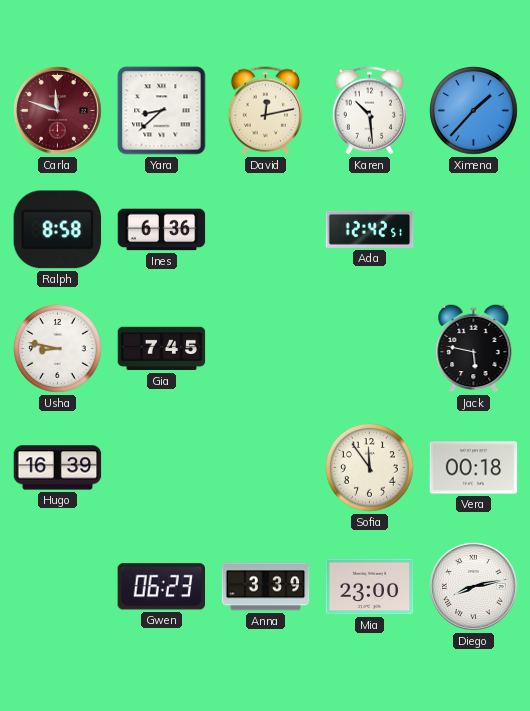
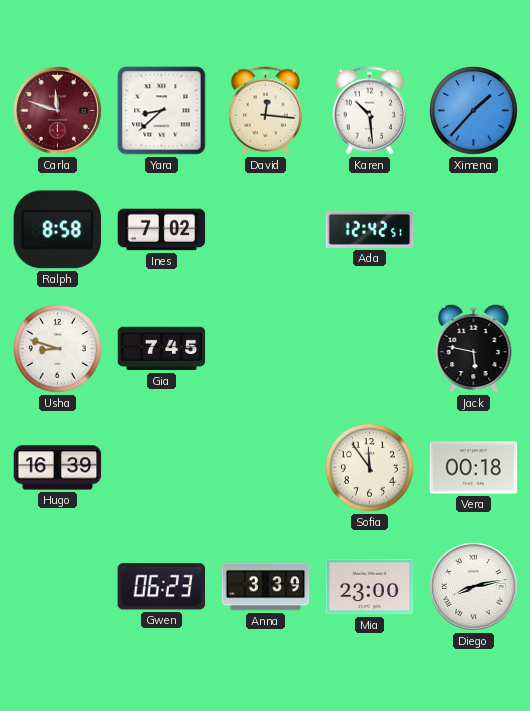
David: 12:13 -> 12:16
Ines: 6:36 -> 7:02
Usha: 8:47 -> 8:48
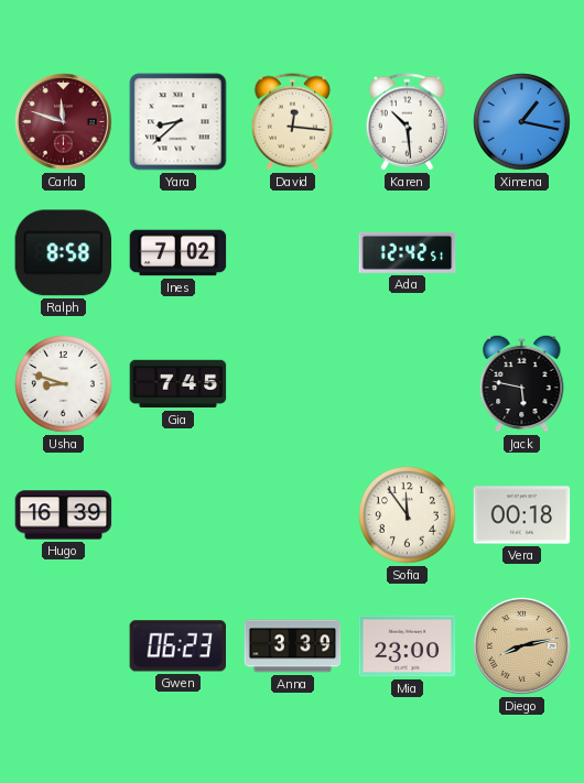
Ximena: 1:37 -> 1:17
Diego dial: white -> champagne
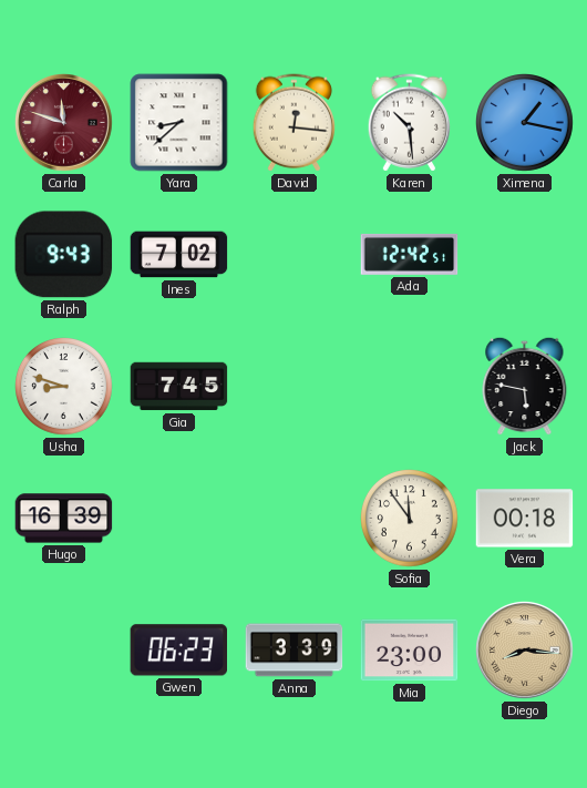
Ralph: 8:58 -> 9:43
Diego: 8:13 -> 8:16
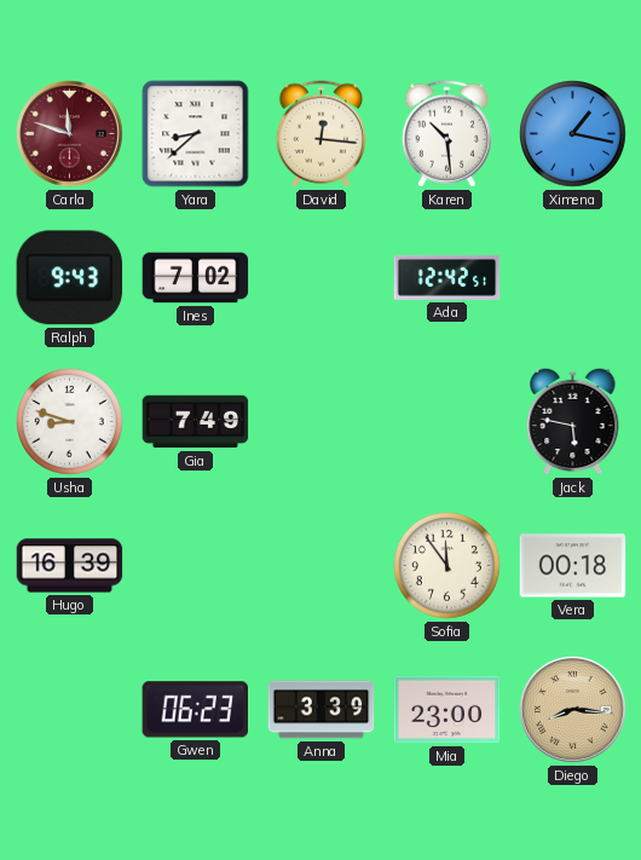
Gia: 7:45 -> 7:49
